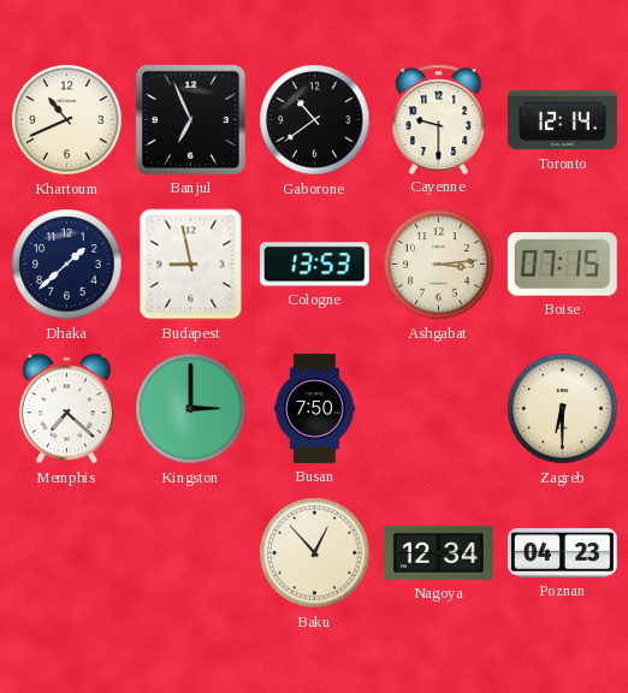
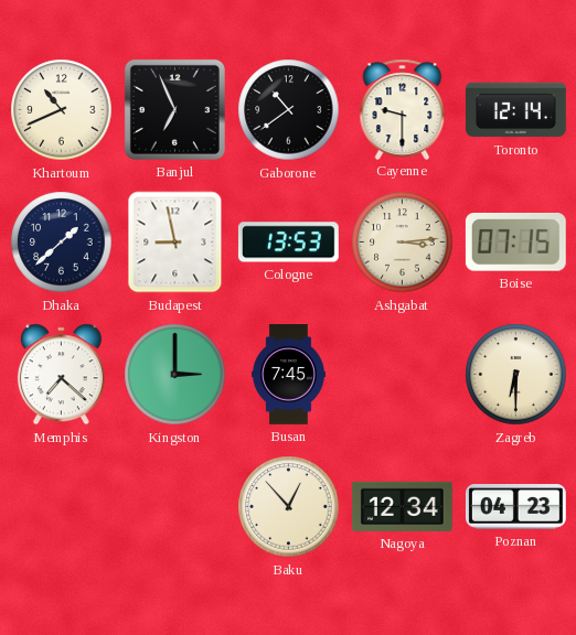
Busan: 7:50 -> 7:45
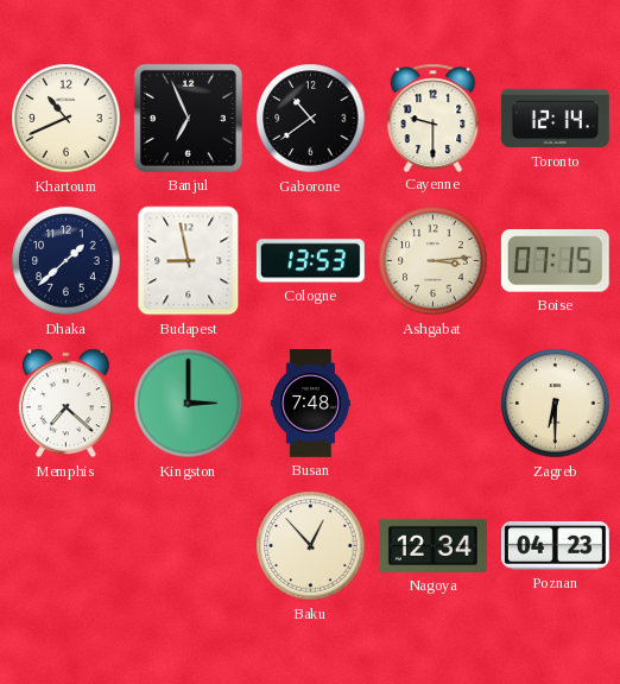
Busan: 7:45 -> 7:48
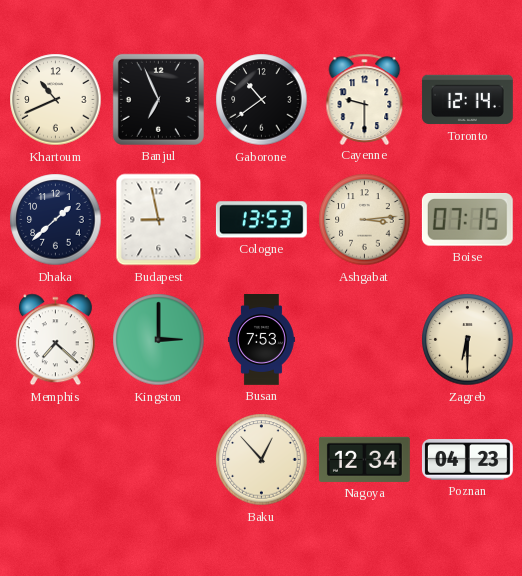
Busan: 7:48 -> 7:53
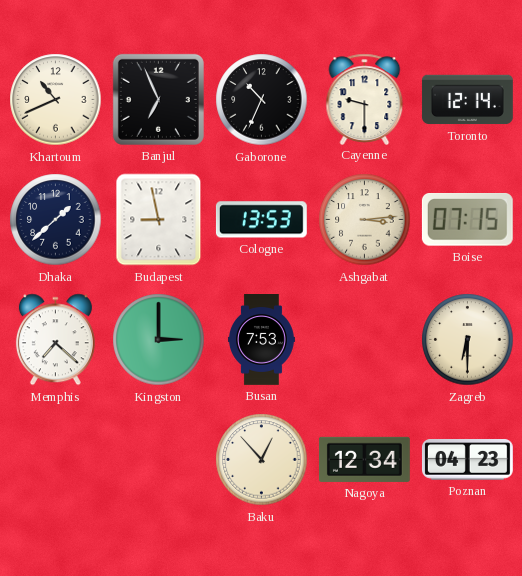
Gaborone: 10:39 -> 10:34
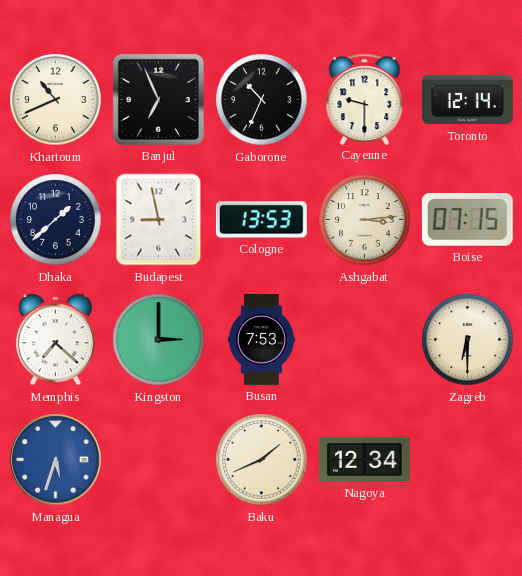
Managua: none -> 5:33
Baku: 12:53 -> 1:41
Poznan: 04:23 -> none
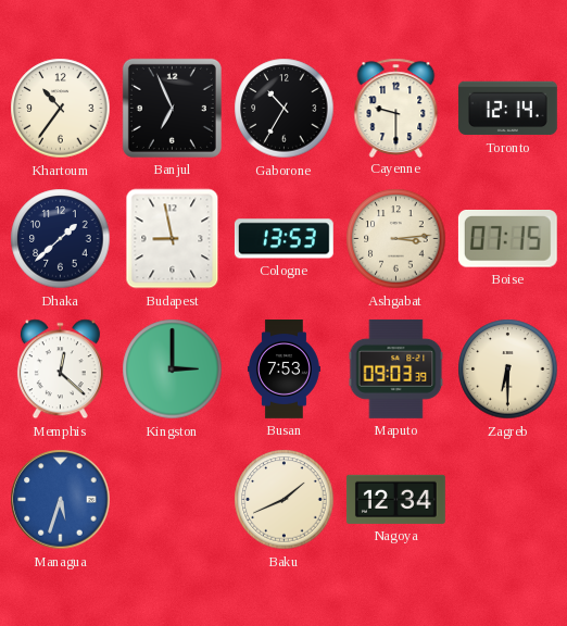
Khartoum: 10:41 -> 10:36
Gaborone: 10:34 -> 10:35
Memphis: 7:22 -> 12:22
Maputo: none -> 09:03
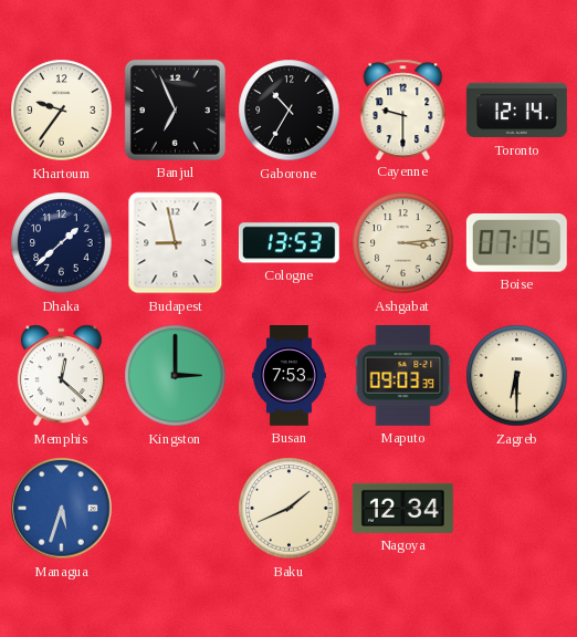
Khartoum: 10:36 -> 9:36
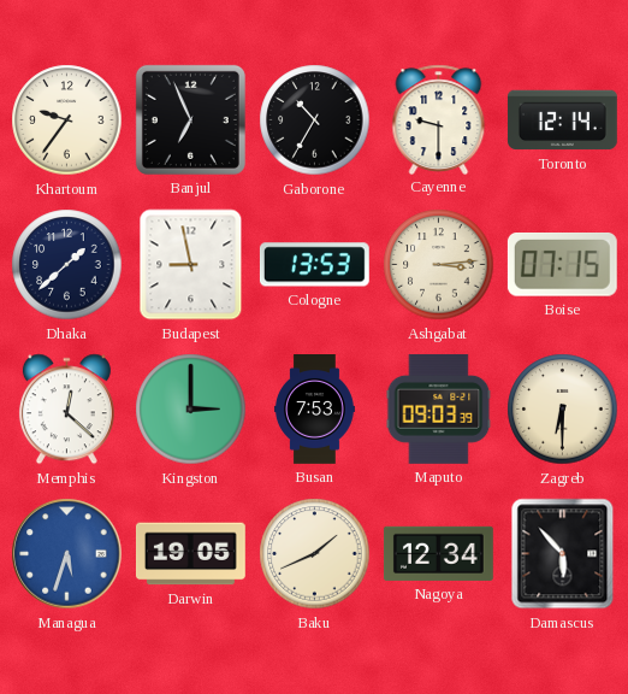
Darwin: none -> 19:05
Damascus: none -> 5:53
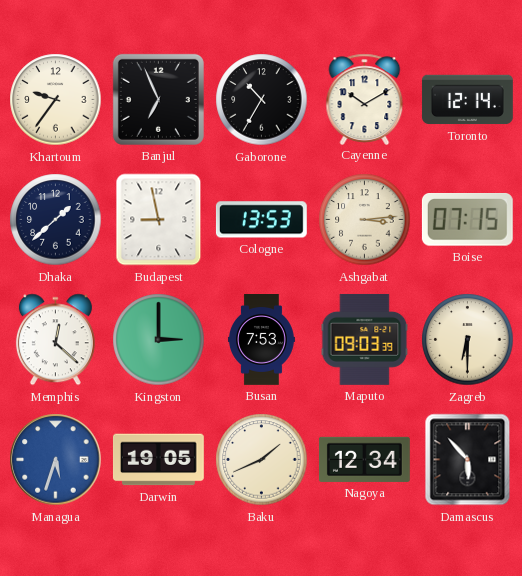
Cayenne: 9:30 -> 10:10
